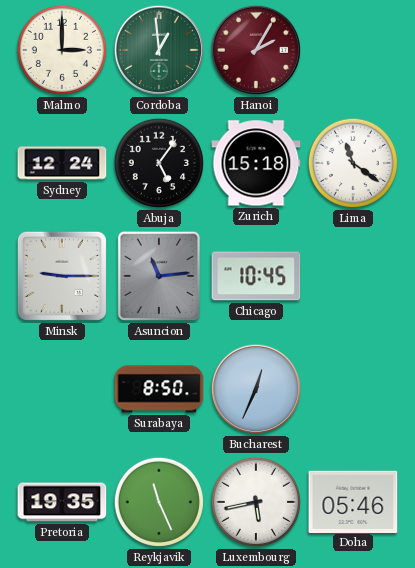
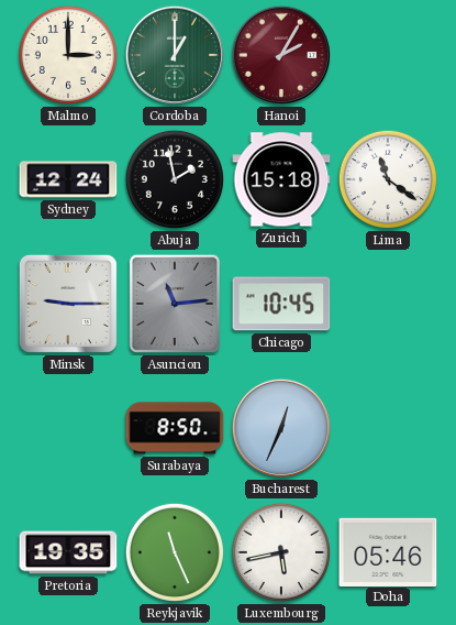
Cordoba: 12:59 -> 1:00
Abuja: 5:06 -> 1:58
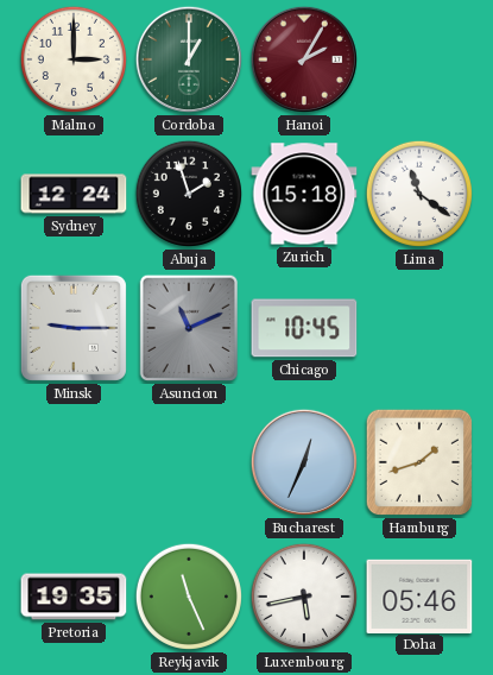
Abuja: 1:58 -> 1:57
Asuncion: 11:14 -> 11:11
Surabaya: 8:50 -> none
Hamburg: none -> 1:42
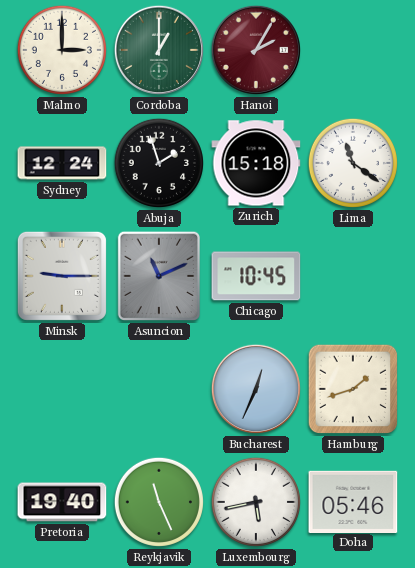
Pretoria: 19:35 -> 19:40
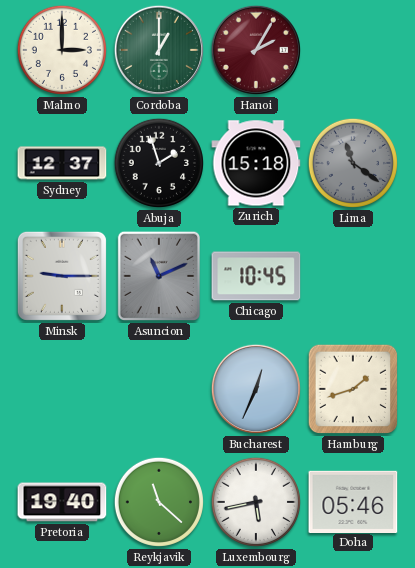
Sydney: 12:24 -> 12:37
Lima dial: white -> grey
Reykjavik: 11:26 -> 11:22
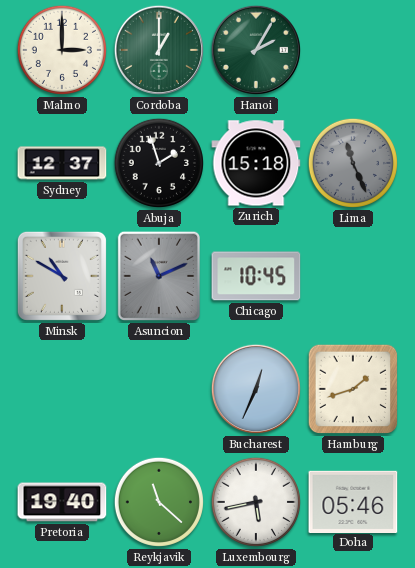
Hanoi dial: burgundy -> green
Lima: 11:21 -> 11:26
Minsk: 9:15 -> 10:50
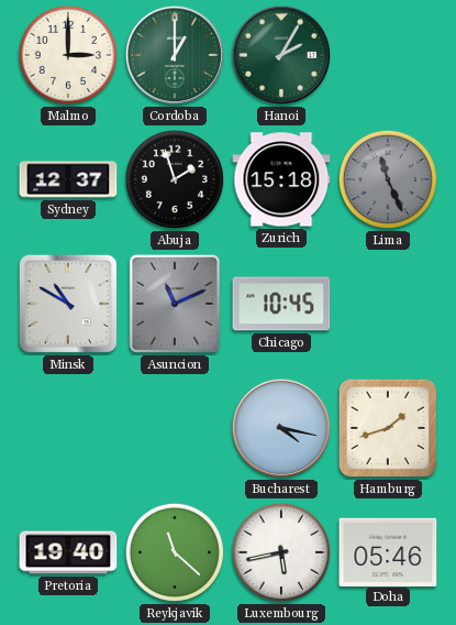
Bucharest: 12:34 -> 4:17
